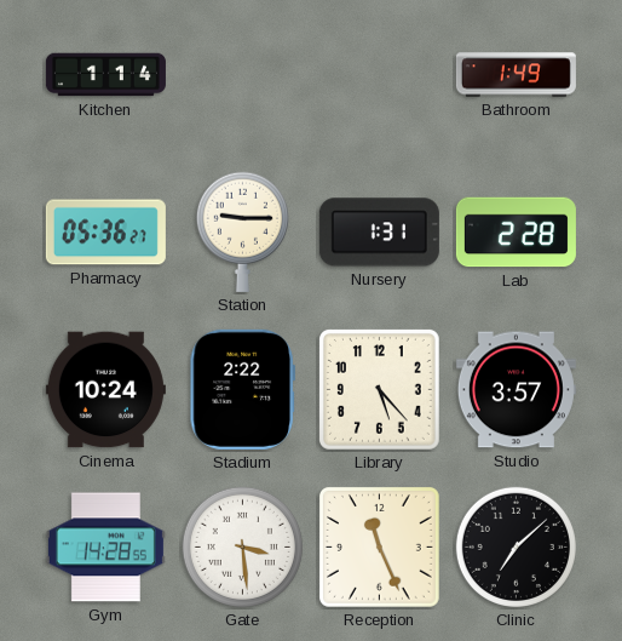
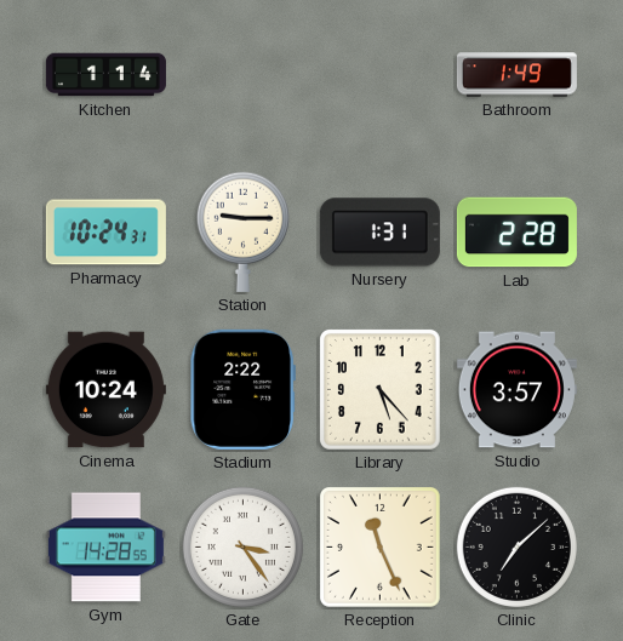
Pharmacy: 05:36 -> 10:24
Gate: 3:29 -> 3:24
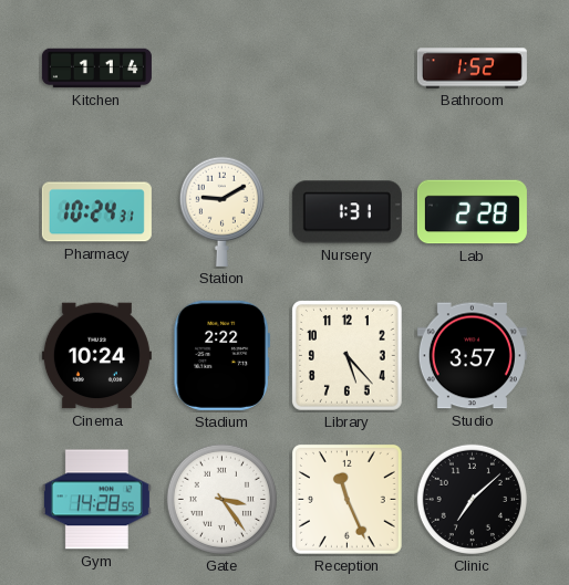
Bathroom: 1:49 -> 1:52
Station: 9:15 -> 9:10
